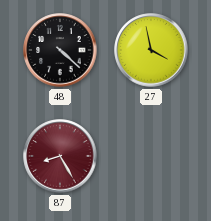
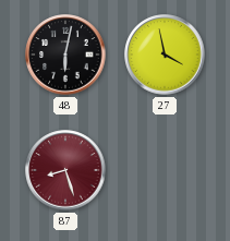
48: 4:22 -> 6:02
87: 8:25 -> 8:27
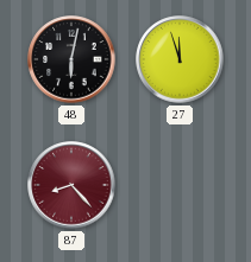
27: 3:58 -> 11:57
87: 8:27 -> 8:23
